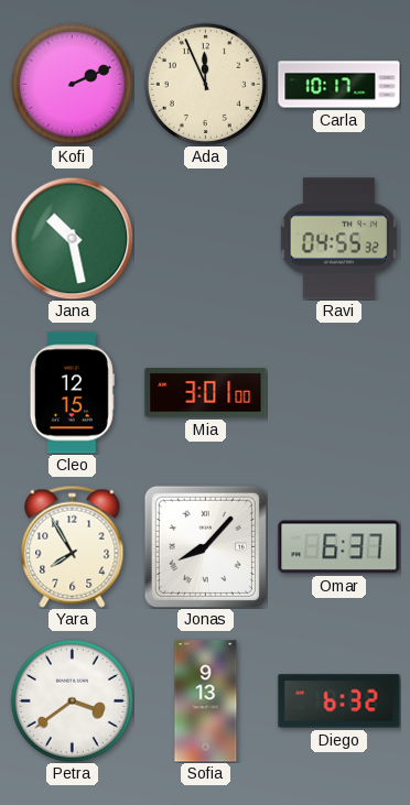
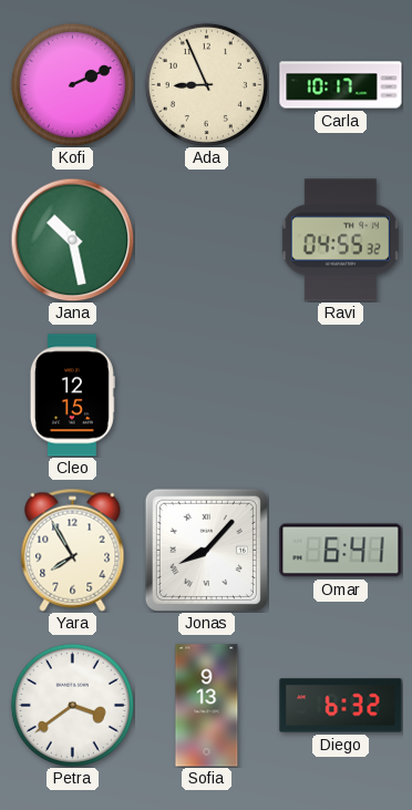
Ada: 11:56 -> 8:56
Mia: 3:01 -> none
Omar: 6:37 -> 6:41
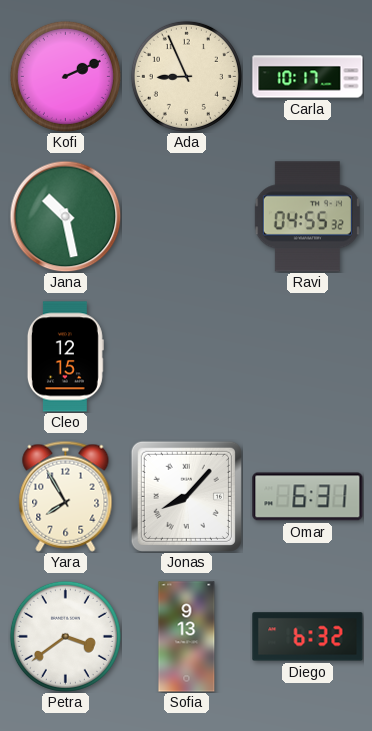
Omar: 6:41 -> 6:31
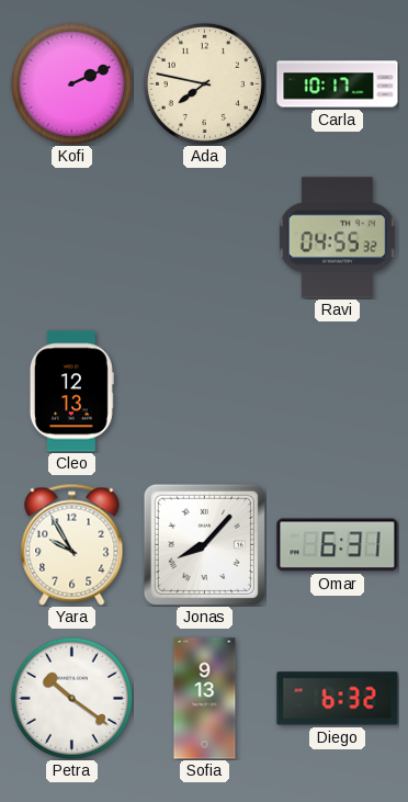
Ada: 8:56 -> 7:47
Jana: 10:28 -> none
Cleo: 12:15 -> 12:13
Yara: 7:55 -> 9:55
Petra: 3:39 -> 10:21
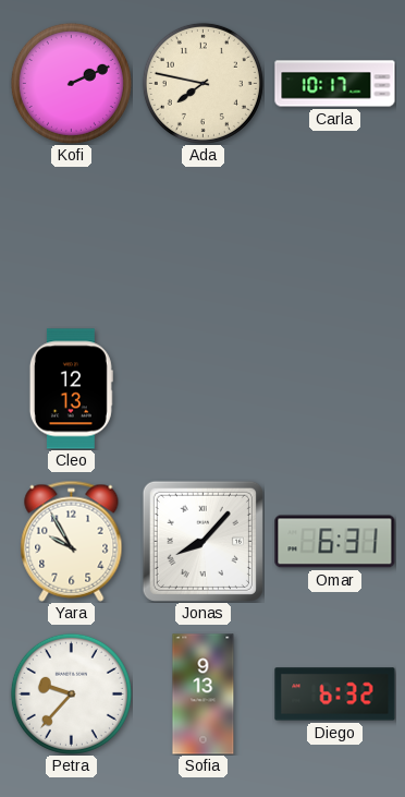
Ravi: 04:55 -> none
Petra: 10:21 -> 9:37
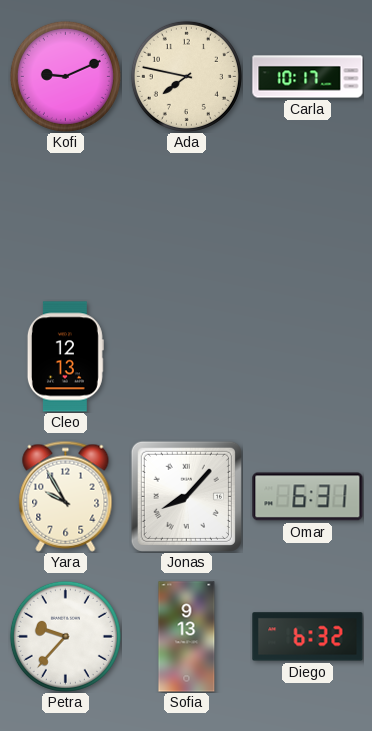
Kofi: 2:11 -> 9:11
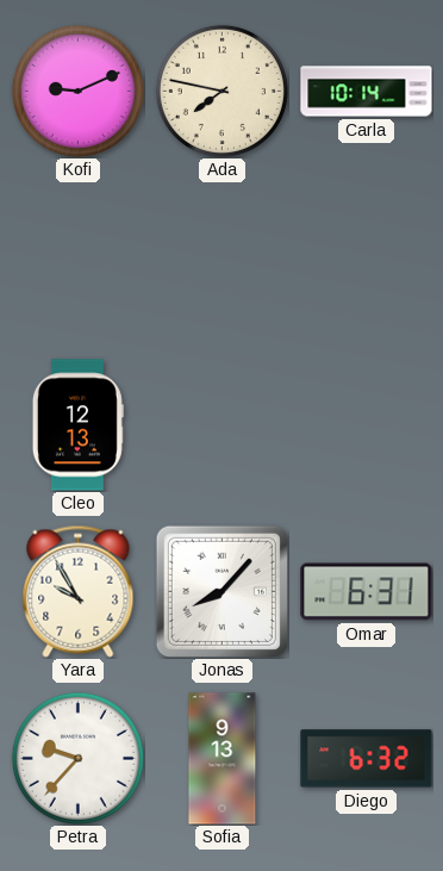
Carla: 10:17 -> 10:14
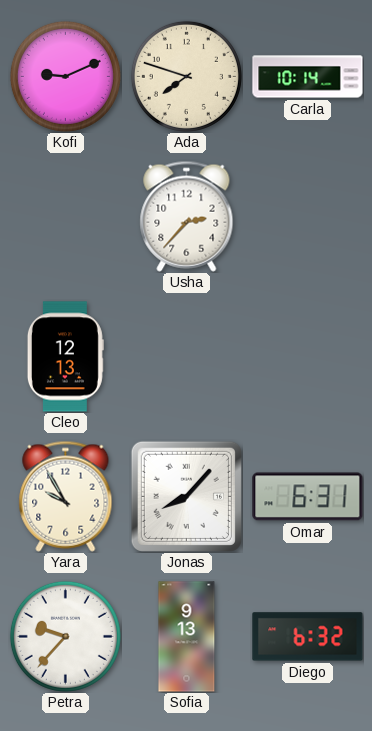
Ada: 7:47 -> 7:48
Usha: none -> 2:37
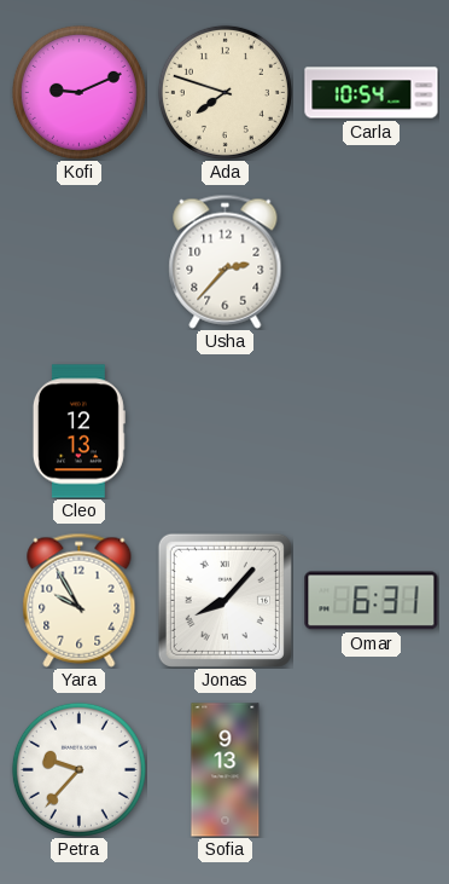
Carla: 10:14 -> 10:54
Diego: 6:32 -> none
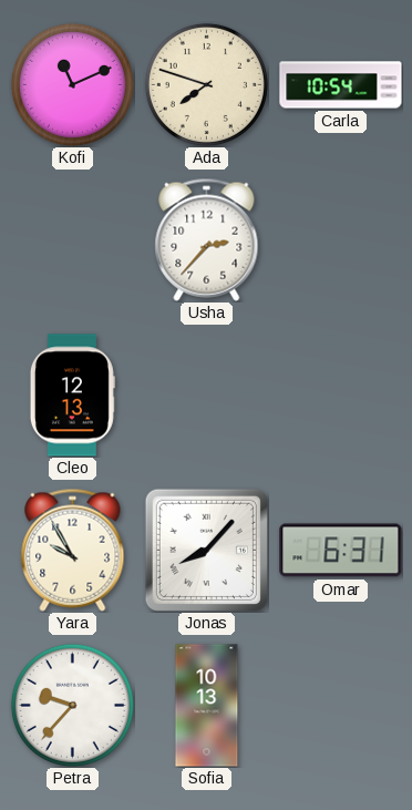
Kofi: 9:11 -> 11:11
Sofia: 9:13 -> 10:13
